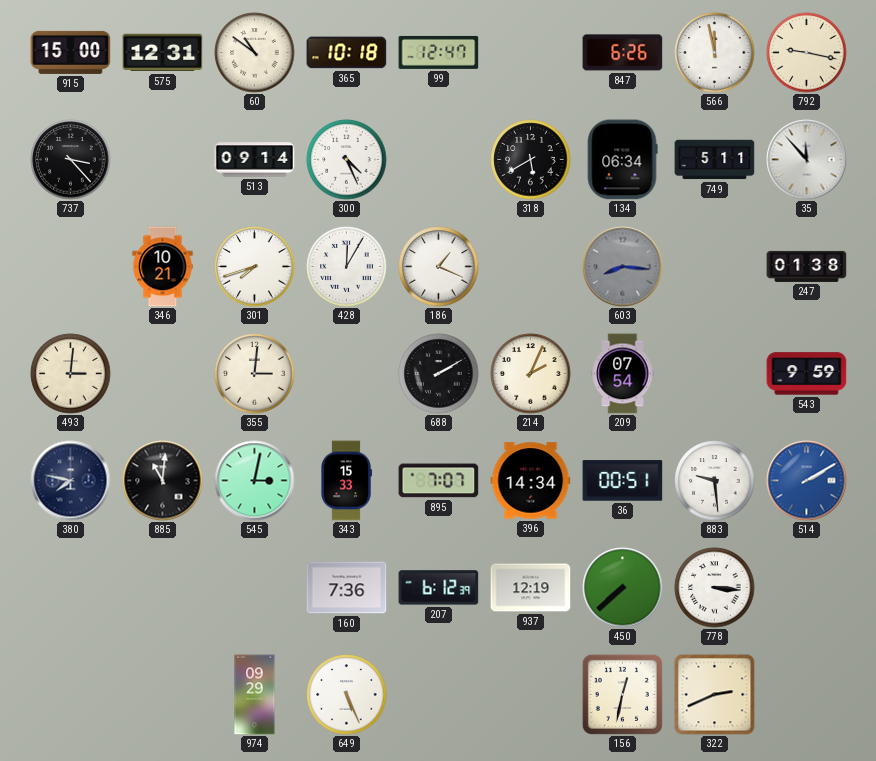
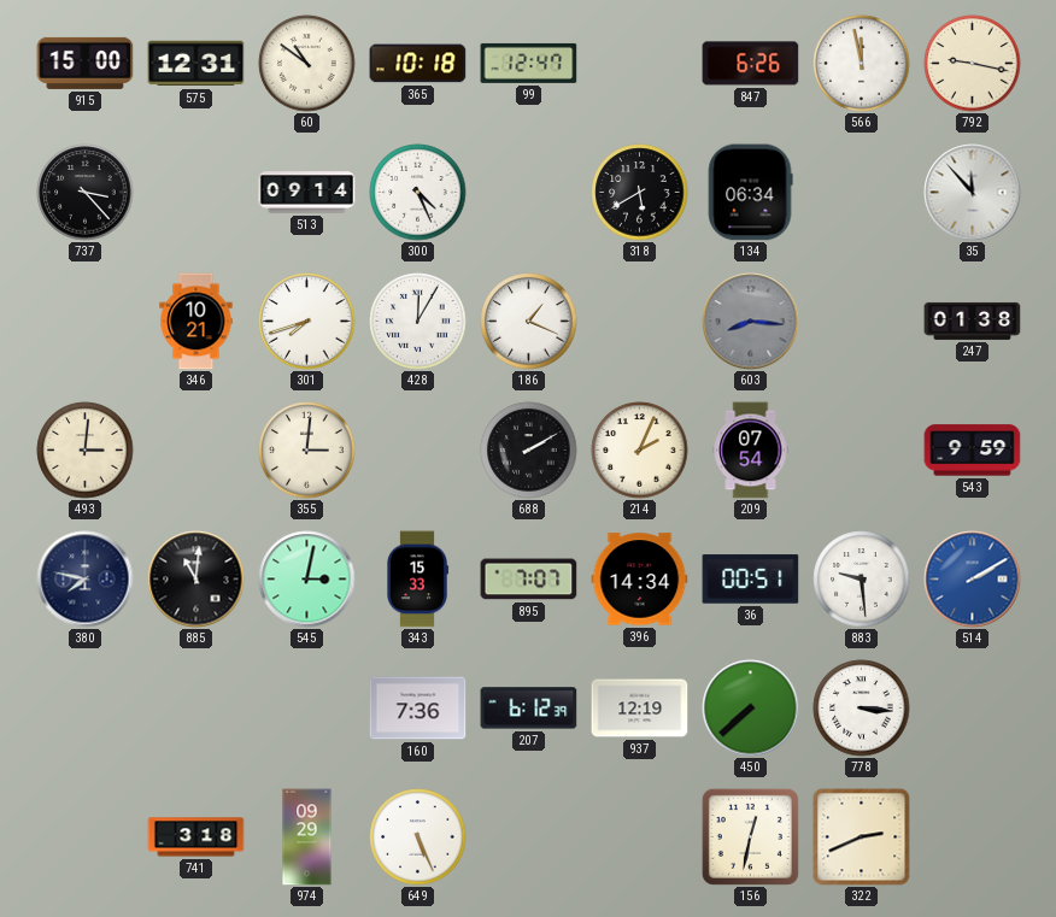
749: 5:11 -> none
741: none -> 3:18
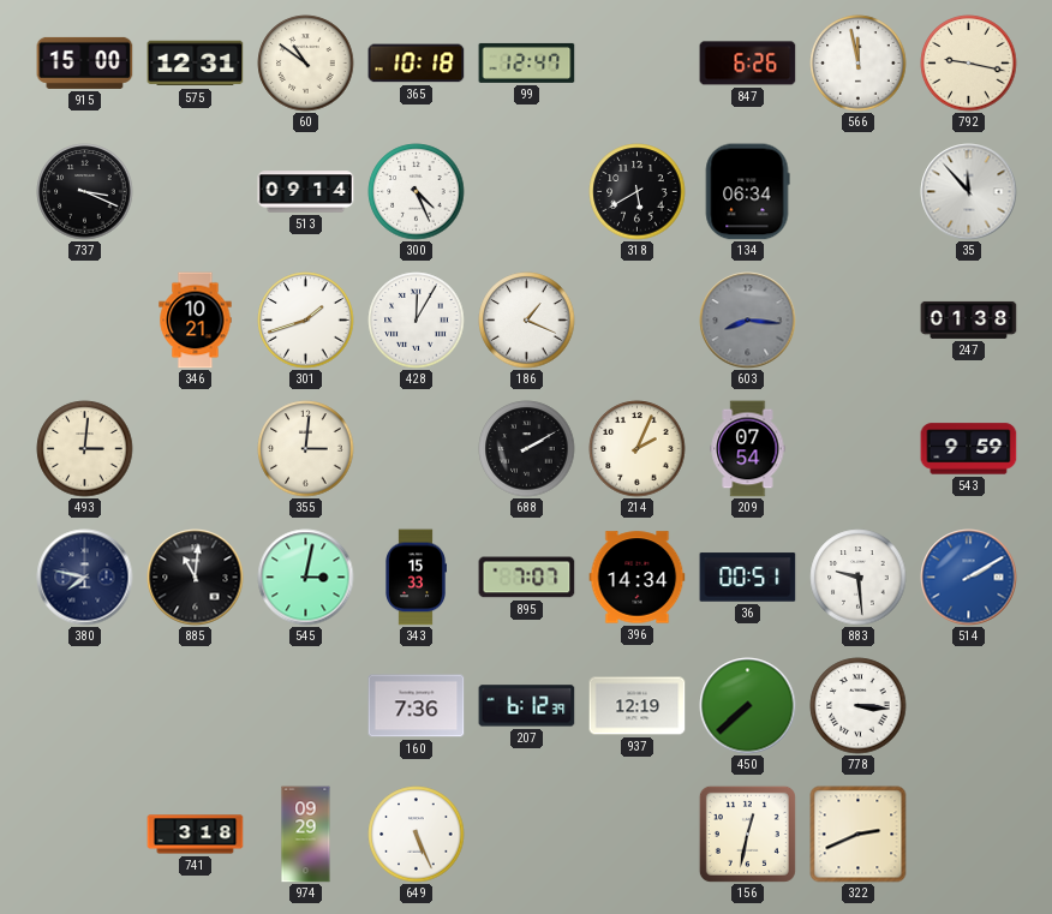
737: 3:23 -> 3:19
301: 7:42 -> 1:42
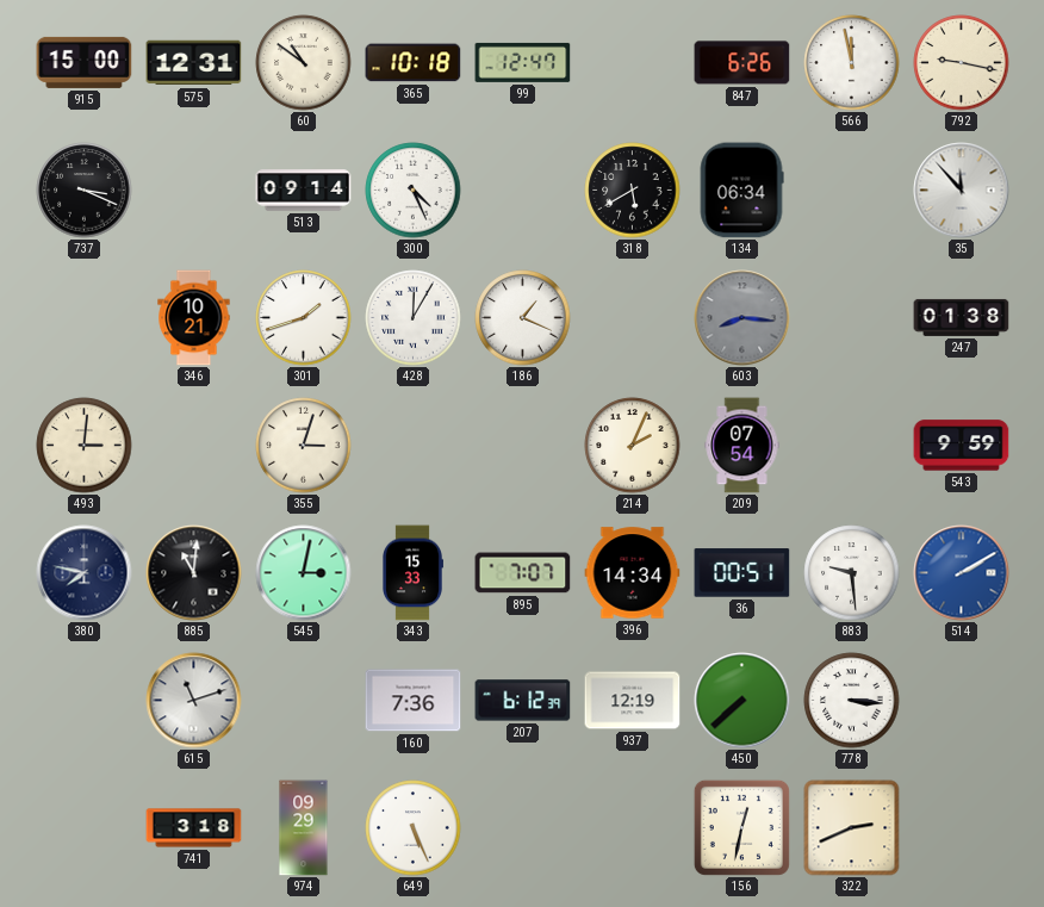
355: 3:01 -> 3:03
688: 2:10 -> none
615: none -> 11:12
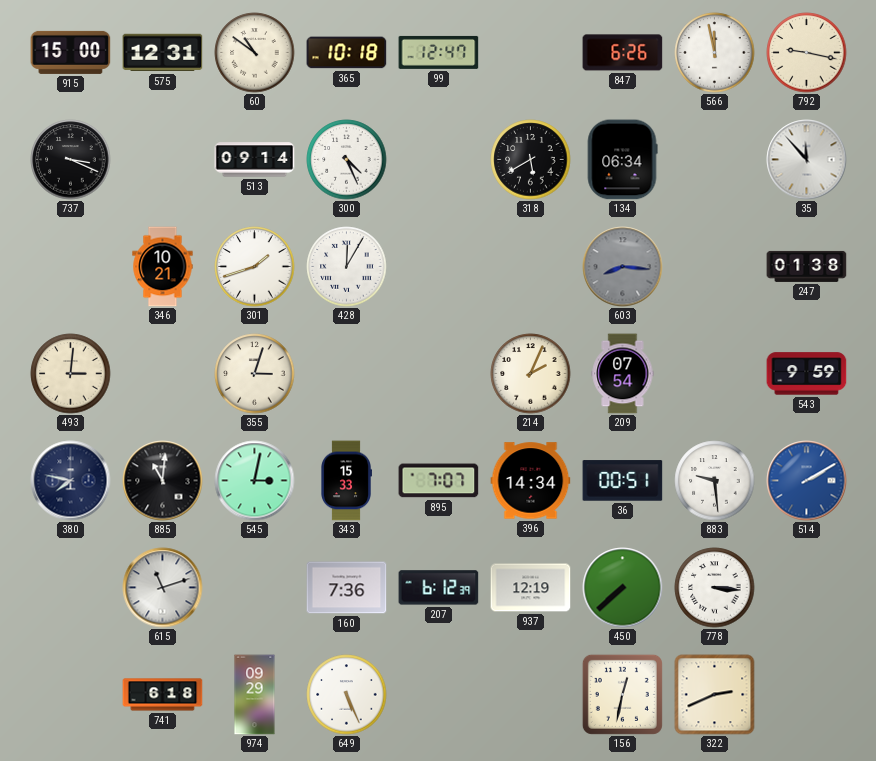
186: 1:19 -> none
741: 3:18 -> 6:18
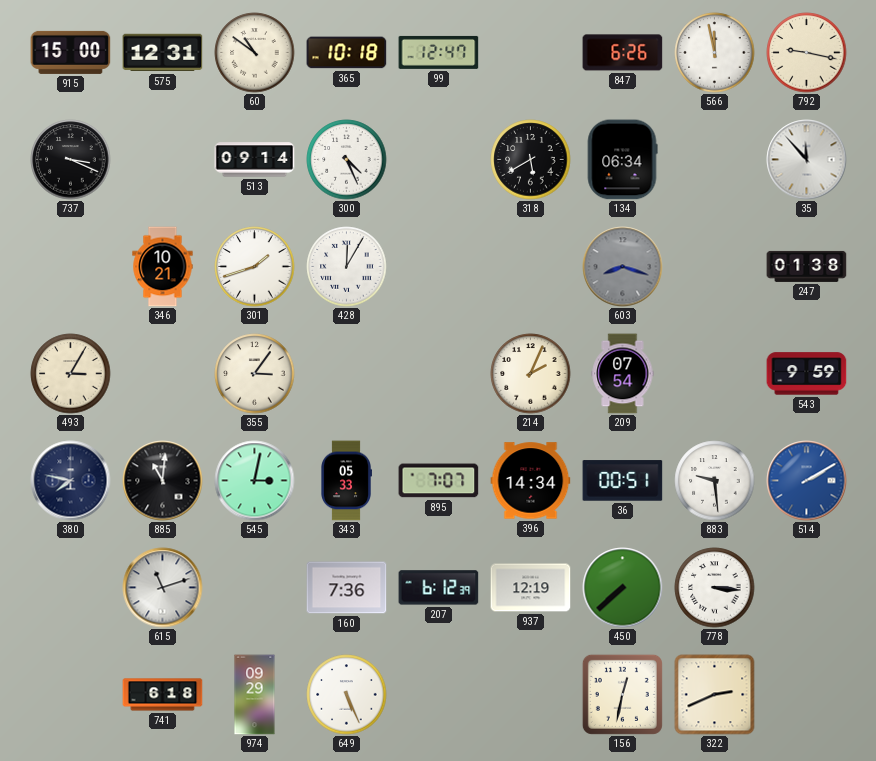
603: 8:16 -> 8:18
493: 3:01 -> 3:05
355: 3:03 -> 3:06
343: 15:33 -> 05:33
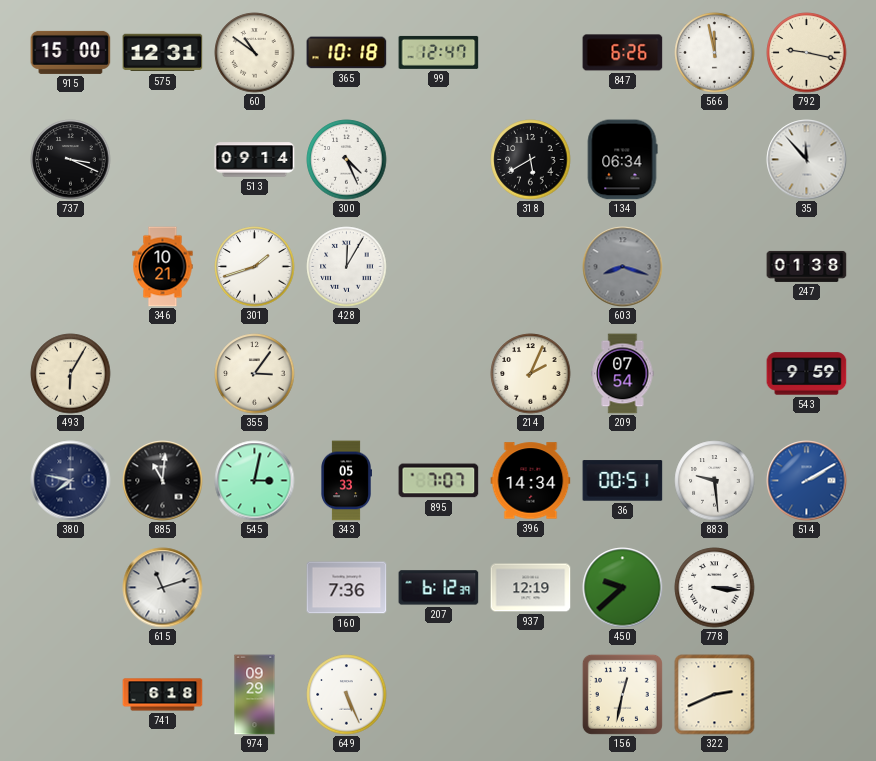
493: 3:05 -> 6:05
450: 7:38 -> 9:38
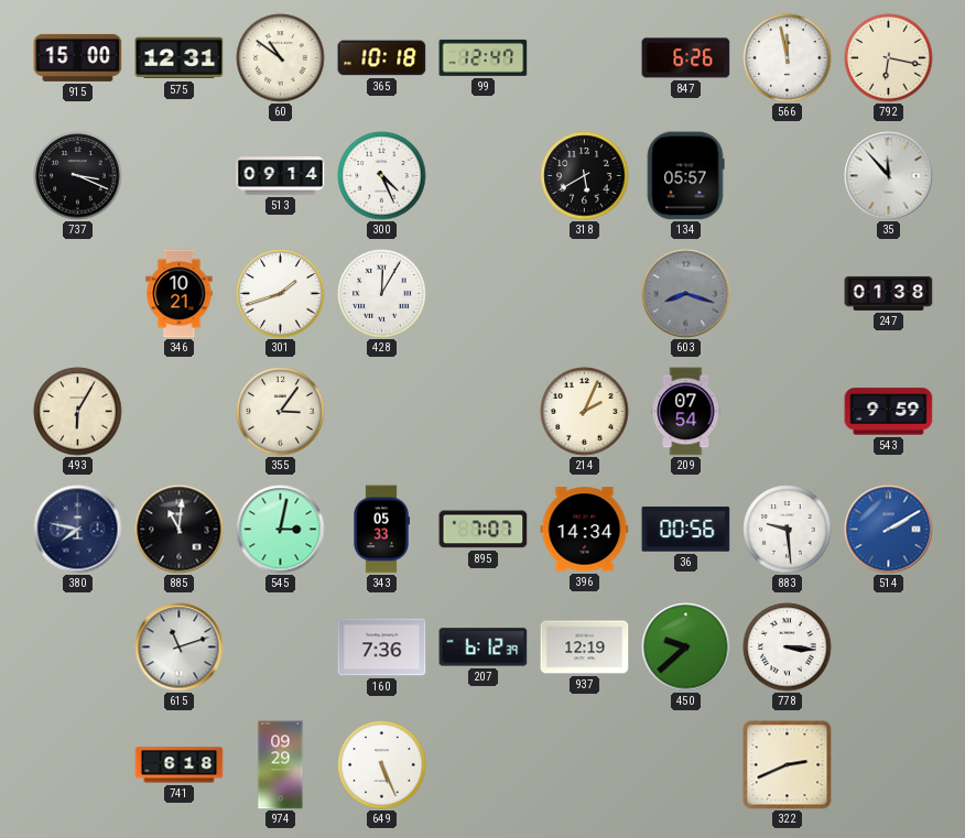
792: 9:17 -> 6:17
134: 06:34 -> 05:57
36: 00:51 -> 00:56
156: 12:32 -> none
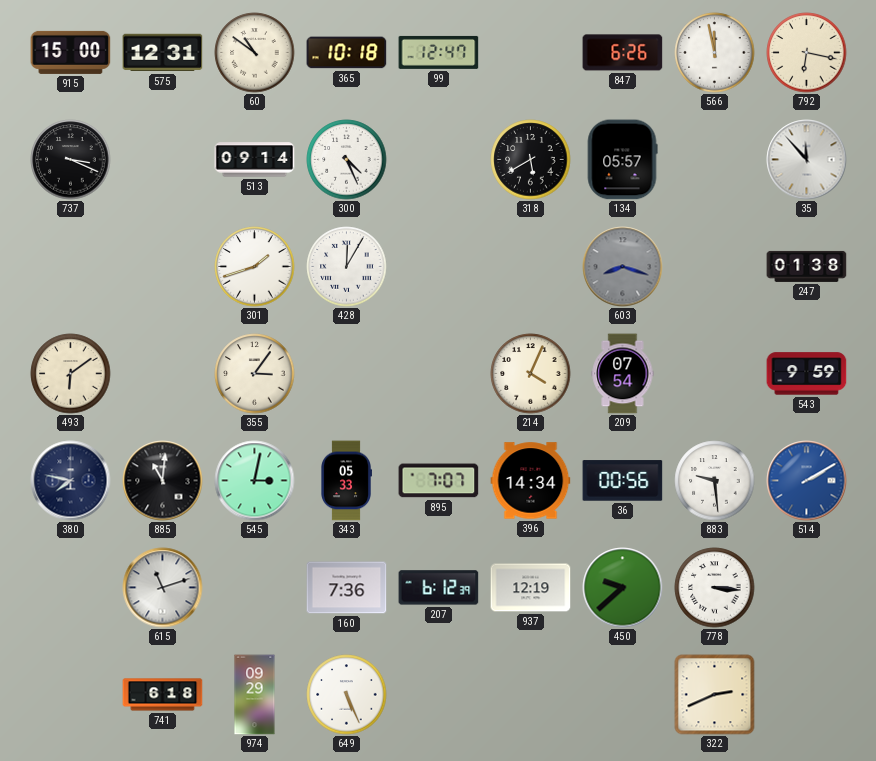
346: 10:21 -> none
493: 6:05 -> 6:09
214: 2:04 -> 4:04
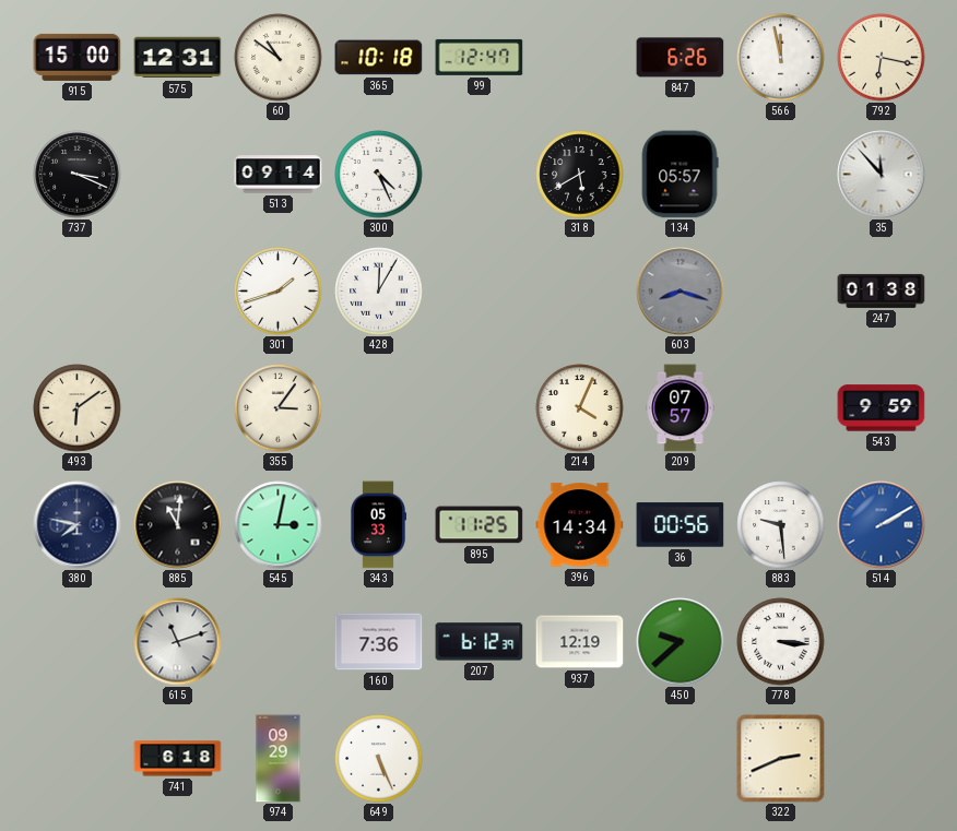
209: 07:54 -> 07:57
895: 7:07 -> 11:25
